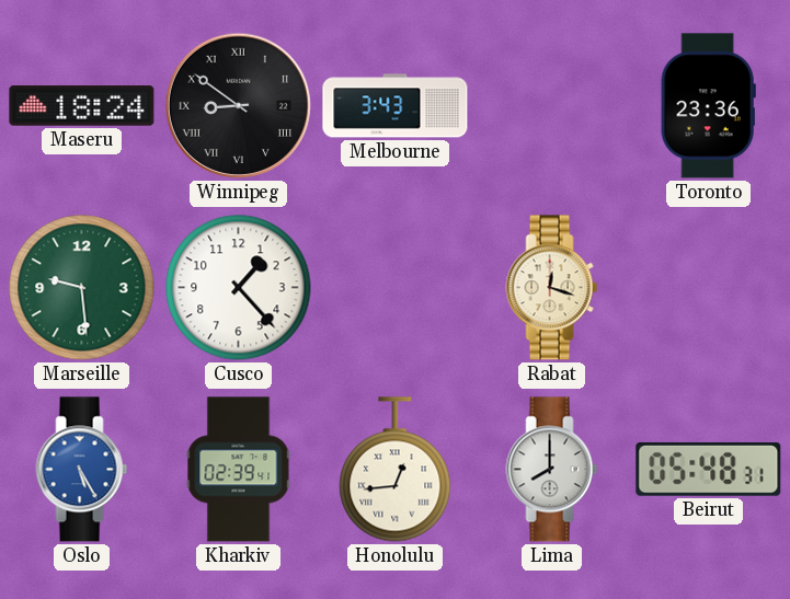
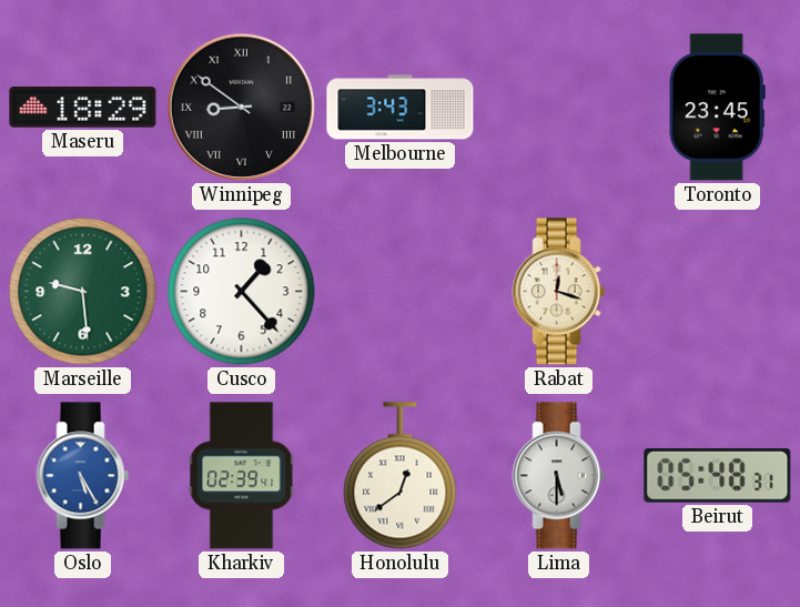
Maseru: 18:24 -> 18:29
Toronto: 23:36 -> 23:45
Honolulu: 12:44 -> 12:39
Lima: 8:00 -> 5:30
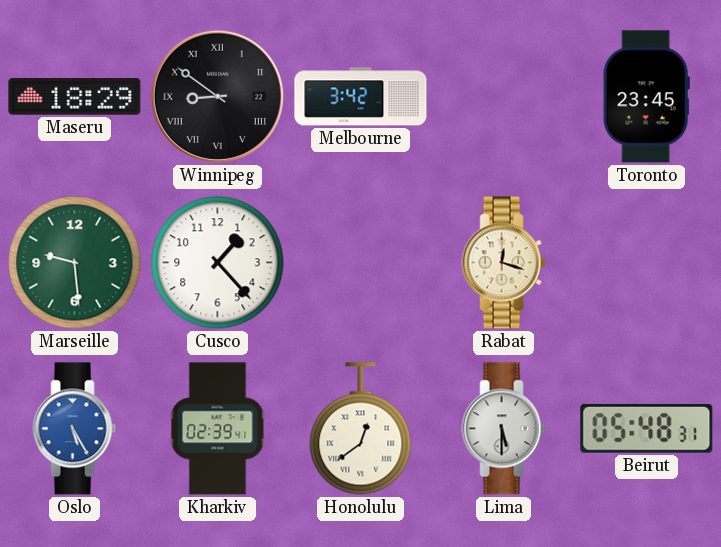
Melbourne: 3:43 -> 3:42
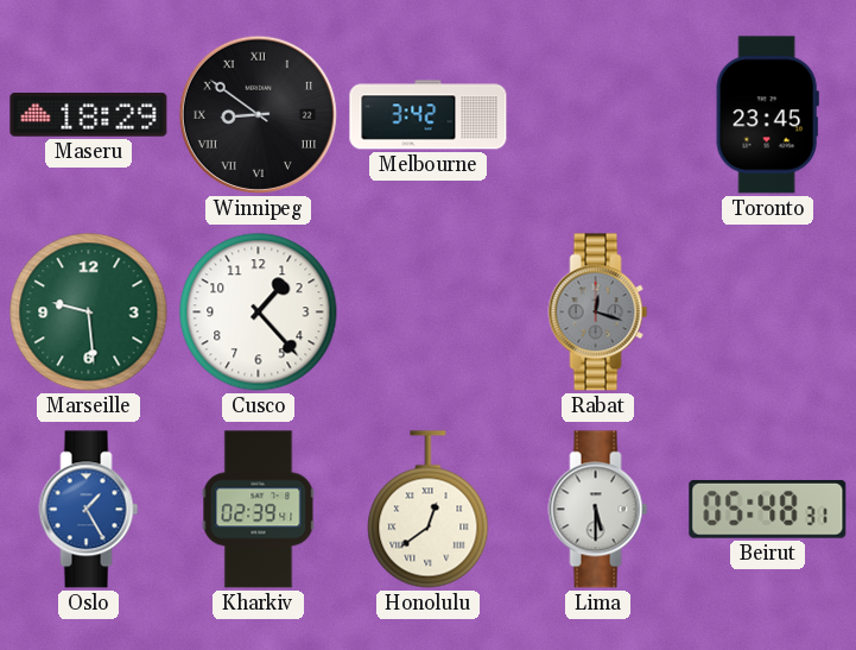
Rabat dial: cream -> grey
Oslo: 5:25 -> 1:25
